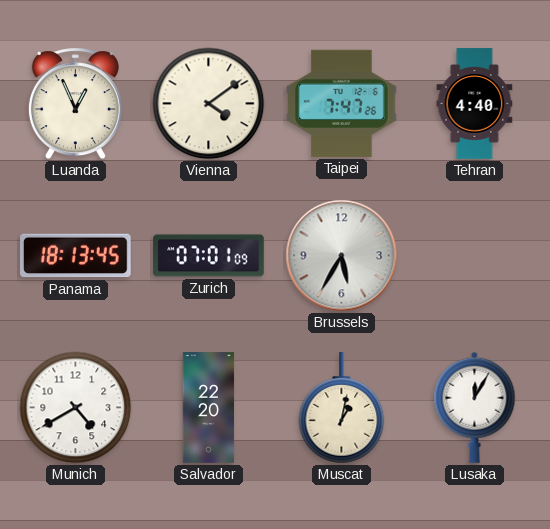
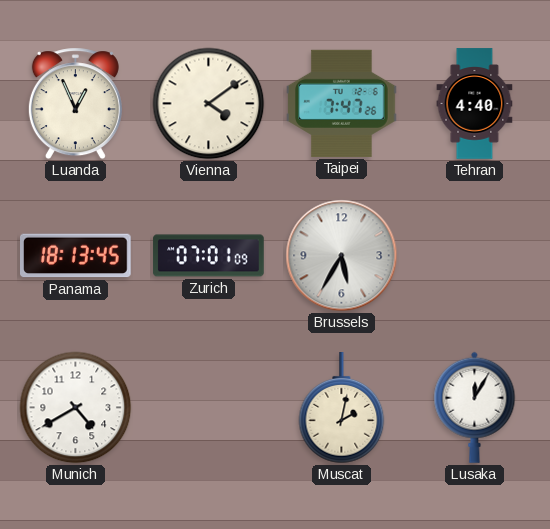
Salvador: 22:20 -> none
Muscat: 1:02 -> 2:02
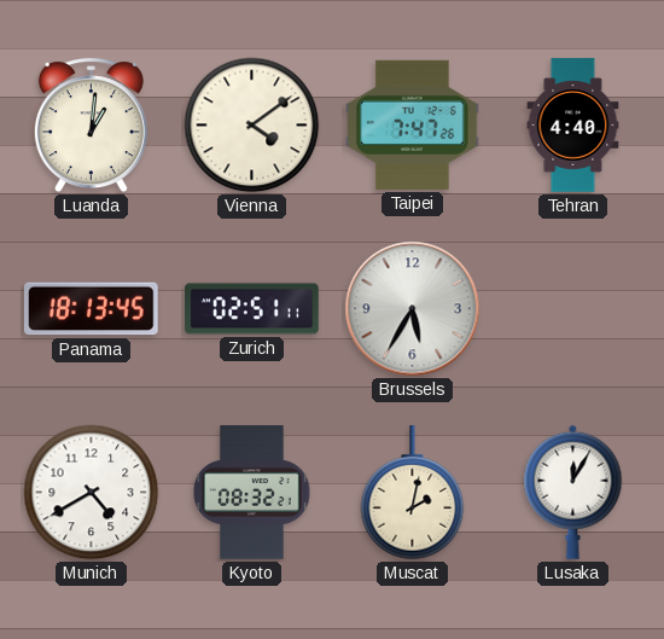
Luanda: 12:56 -> 1:01
Zurich: 07:01 -> 02:51
Kyoto: none -> 08:32
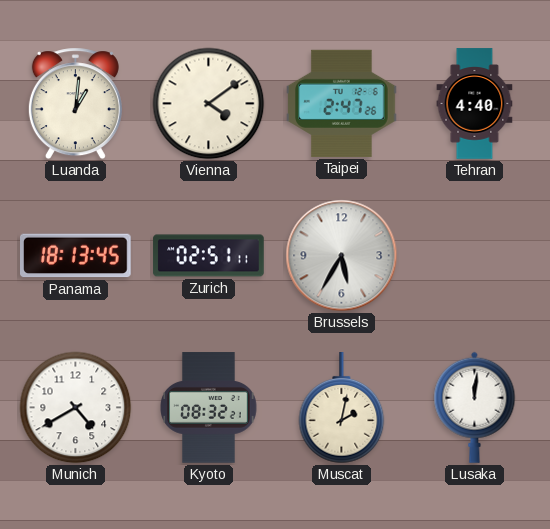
Taipei: 7:47 -> 2:47
Lusaka: 12:05 -> 12:01
